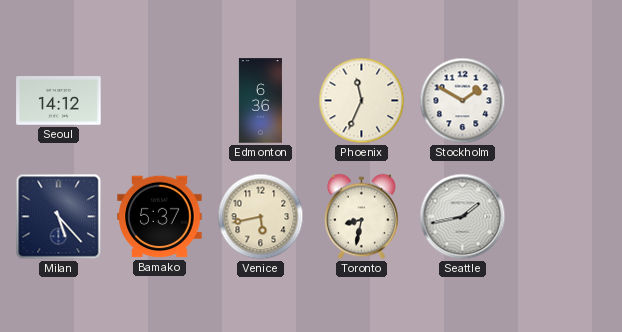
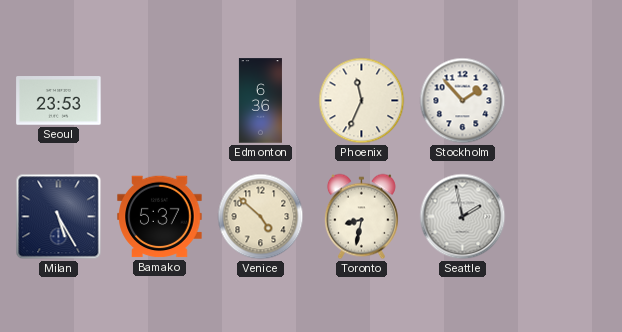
Seoul: 14:12 -> 23:53
Stockholm: 1:50 -> 1:53
Milan: 5:23 -> 5:25
Venice: 5:43 -> 4:52
Seattle: 1:43 -> 1:58
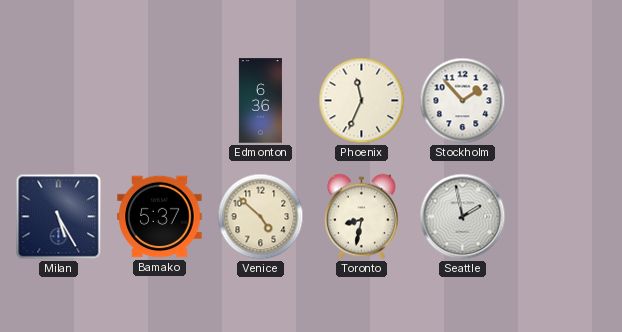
Seoul: 23:53 -> none
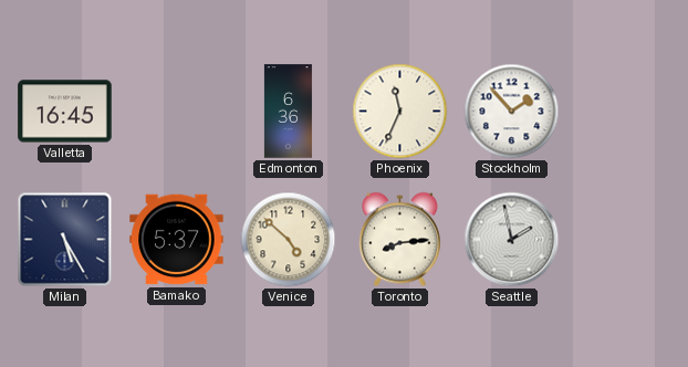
Valletta: none -> 16:45
Toronto: 8:32 -> 8:14
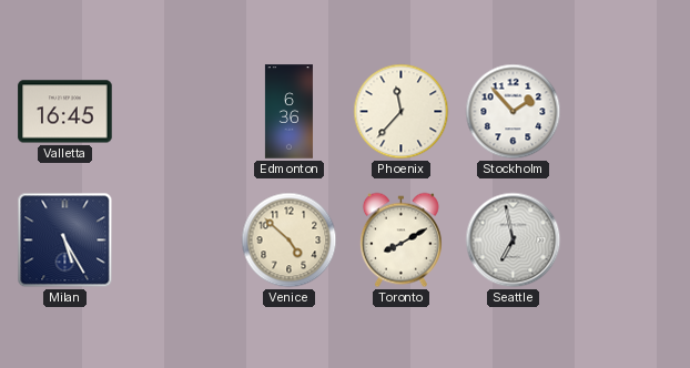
Phoenix: 11:34 -> 11:37
Bamako: 5:37 -> none
Toronto: 8:14 -> 8:10
Seattle: 1:58 -> 6:58
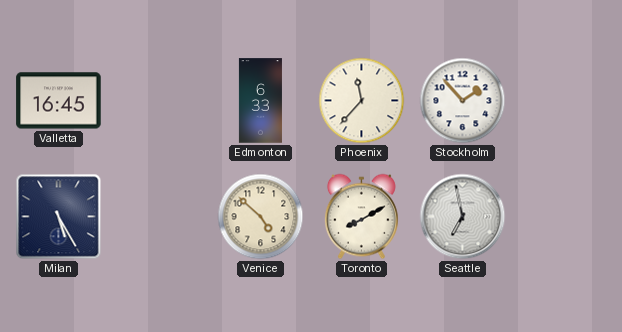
Edmonton: 6:36 -> 6:33
